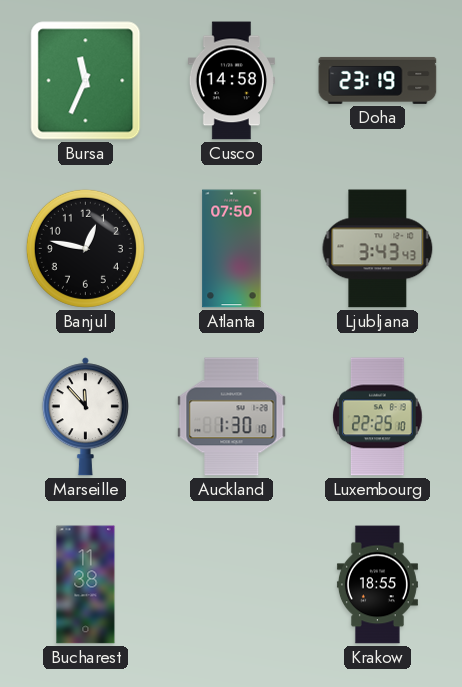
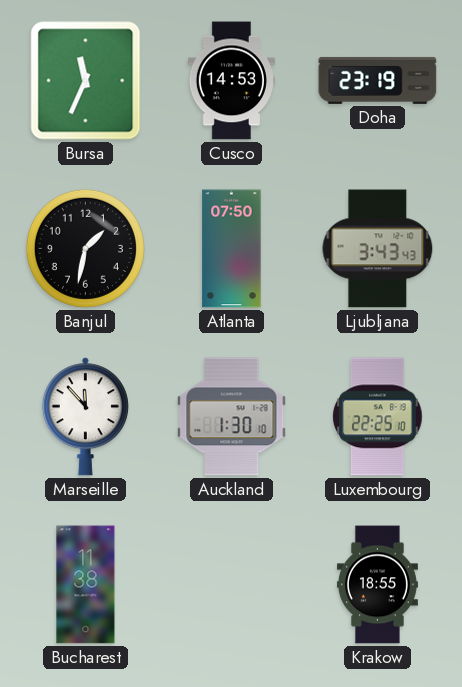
Cusco: 14:58 -> 14:53
Banjul: 12:47 -> 1:32
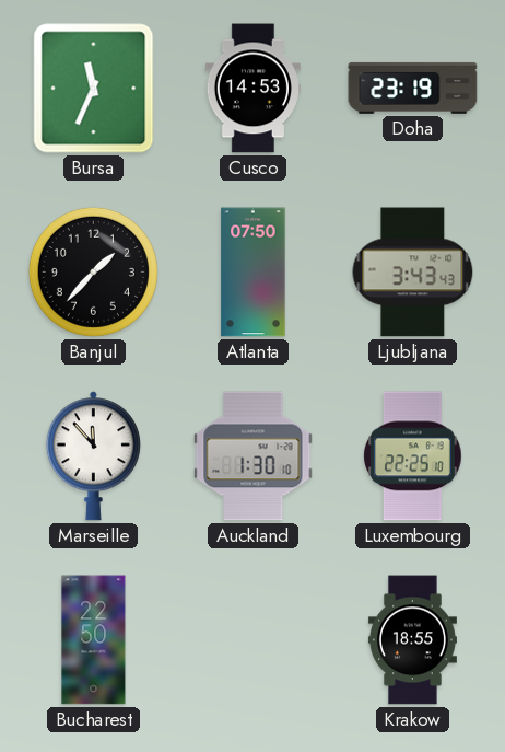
Banjul: 1:32 -> 1:37
Bucharest: 11:38 -> 22:50
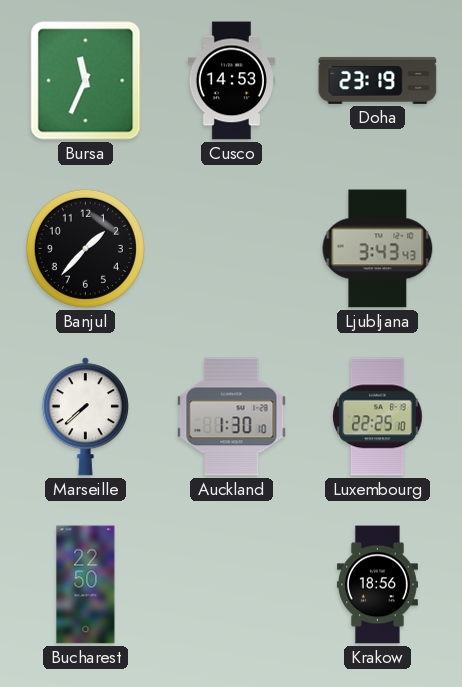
Atlanta: 07:50 -> none
Marseille: 11:53 -> 7:38
Krakow: 18:55 -> 18:56
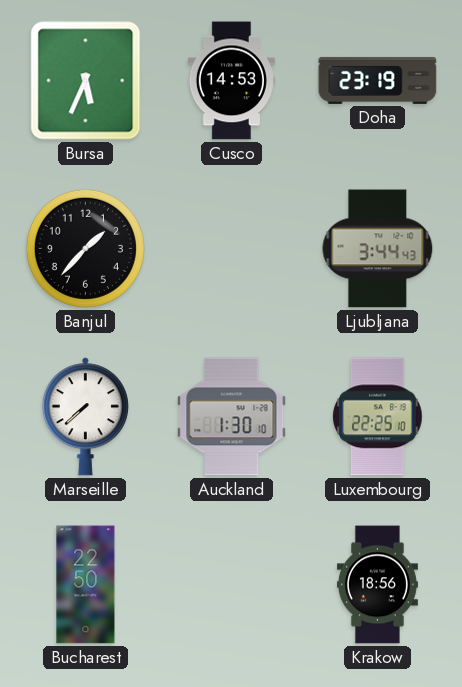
Bursa: 11:34 -> 5:34
Ljubljana: 3:43 -> 3:44
